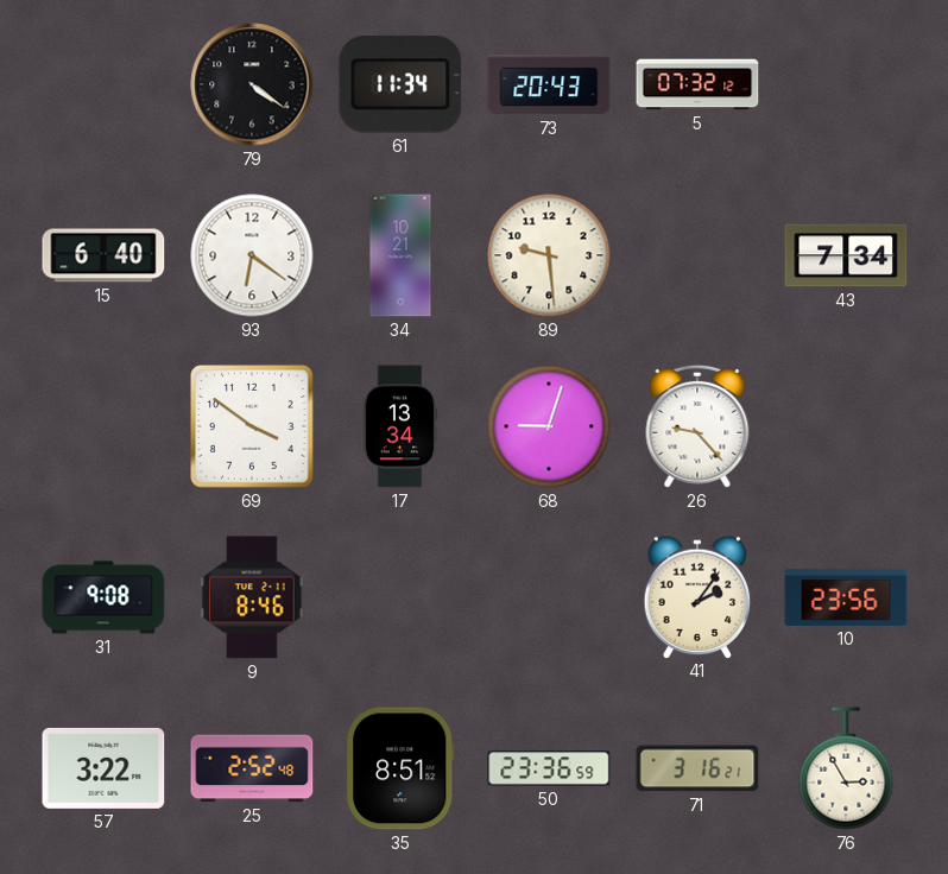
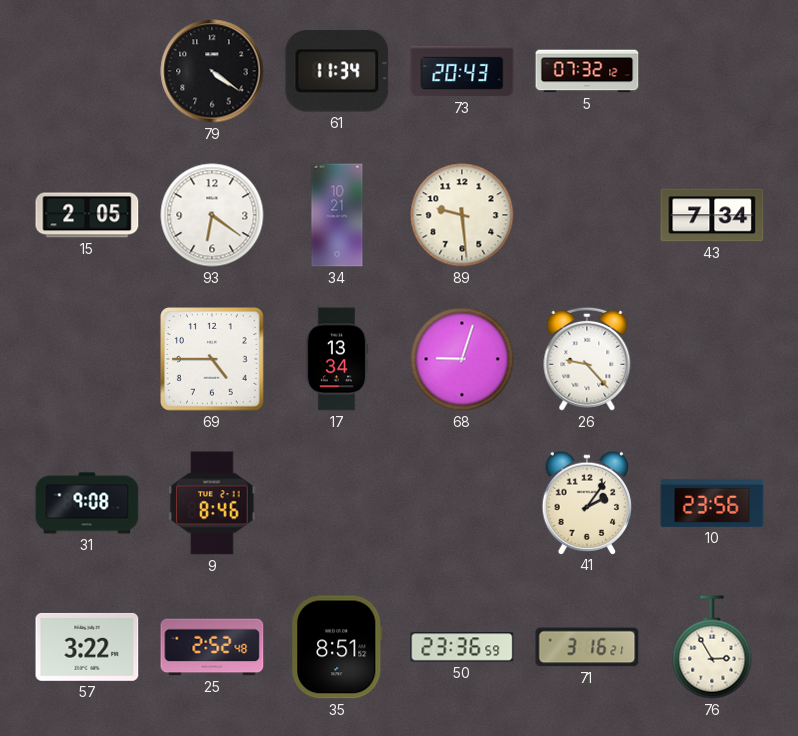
15: 6:40 -> 2:05
69: 3:51 -> 4:45
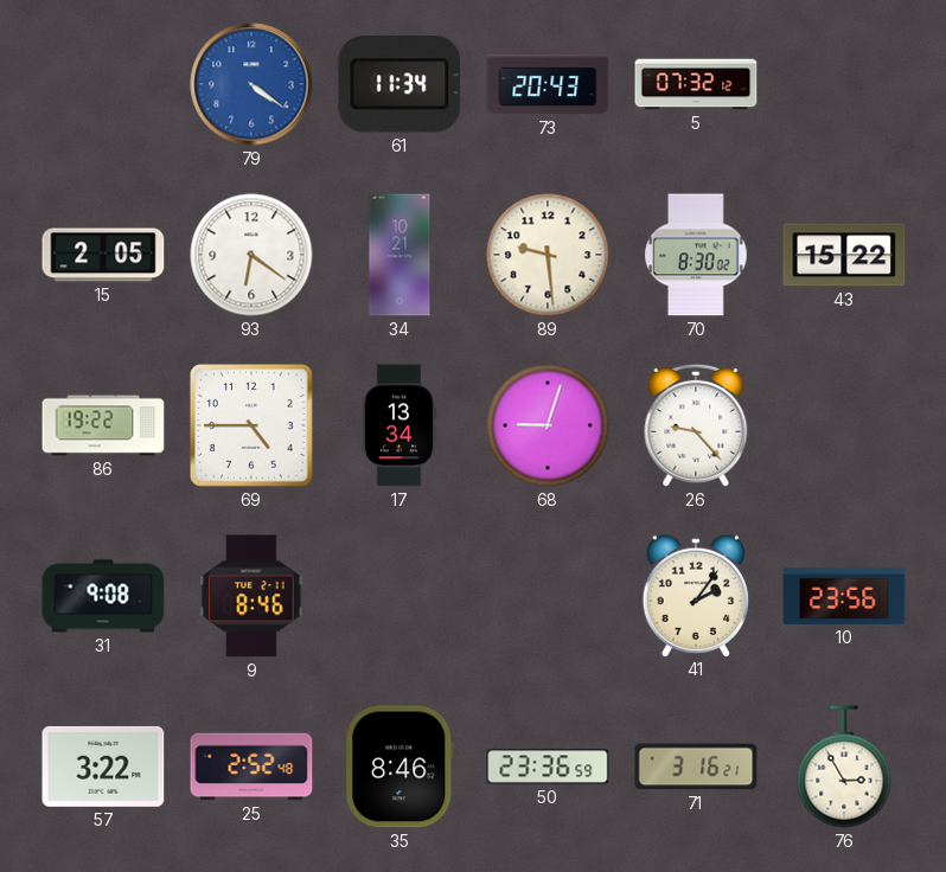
79 dial: black -> blue
70: none -> 8:30
43: 7:34 -> 15:22
86: none -> 19:22
35: 8:51 -> 8:46
